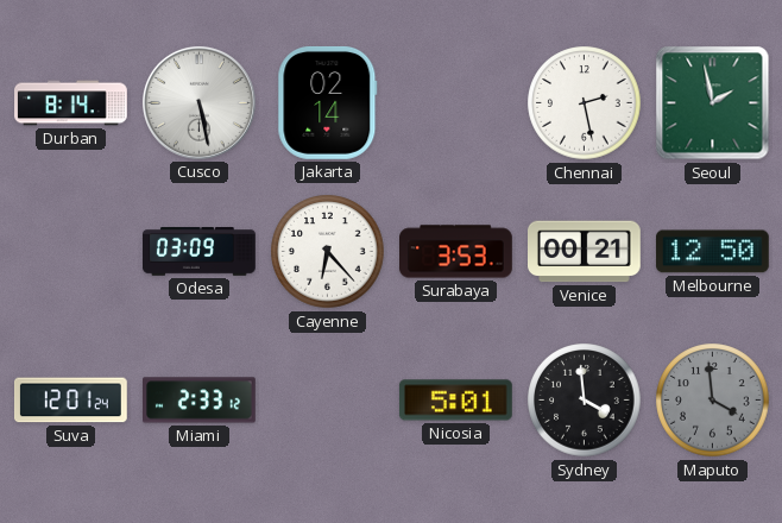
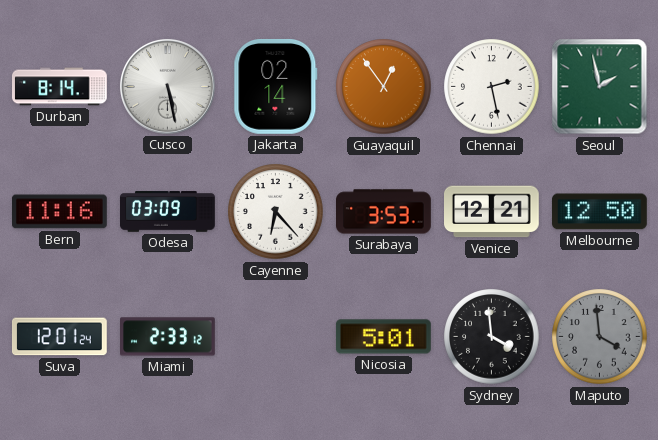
Guayaquil: none -> 12:54
Bern: none -> 11:16
Venice: 00:21 -> 12:21
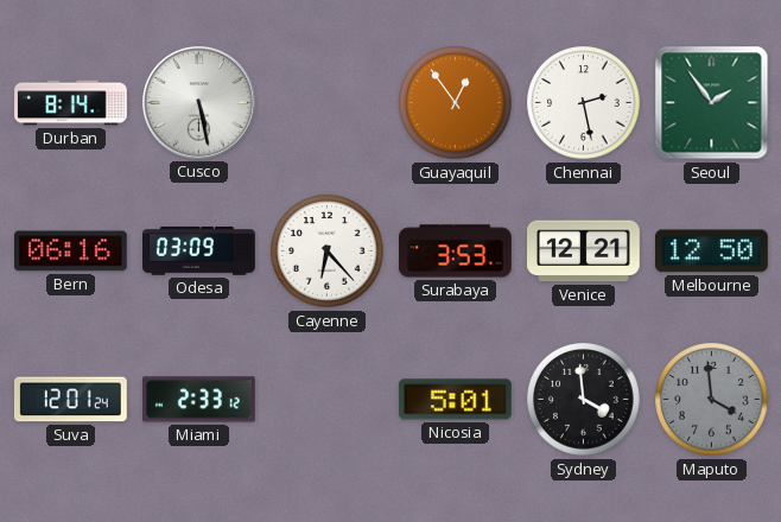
Jakarta: 02:14 -> none
Seoul: 1:58 -> 1:54
Bern: 11:16 -> 06:16
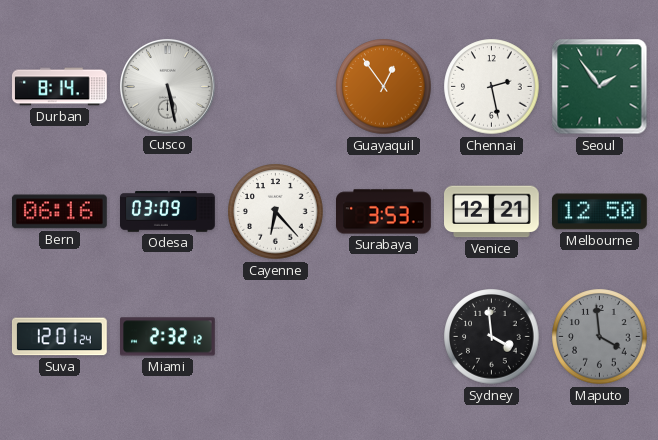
Miami: 2:33 -> 2:32
Nicosia: 5:01 -> none
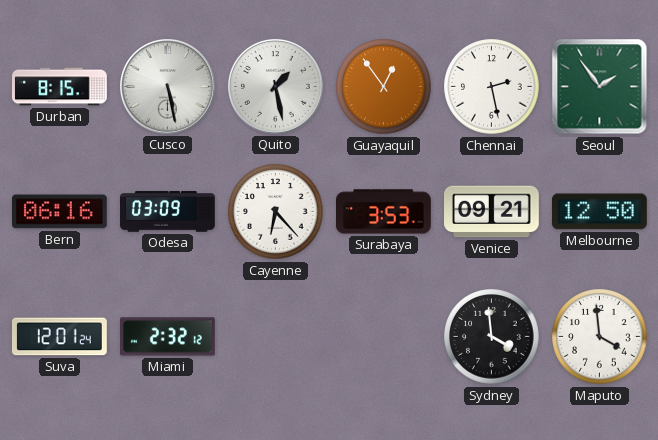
Durban: 8:14 -> 8:15
Quito: none -> 1:28
Venice: 12:21 -> 09:21
Maputo dial: grey -> white
